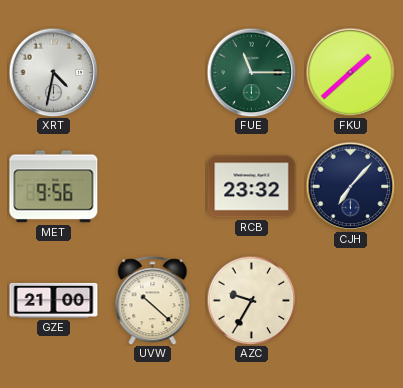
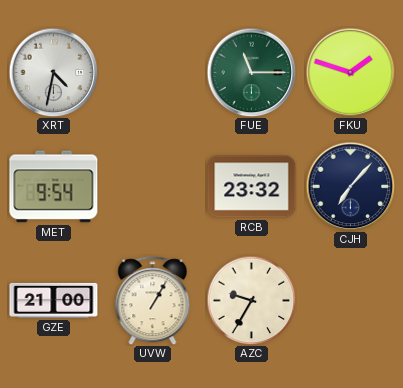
FKU: 1:38 -> 1:48
MET: 9:56 -> 9:54
UVW: 10:22 -> 1:05
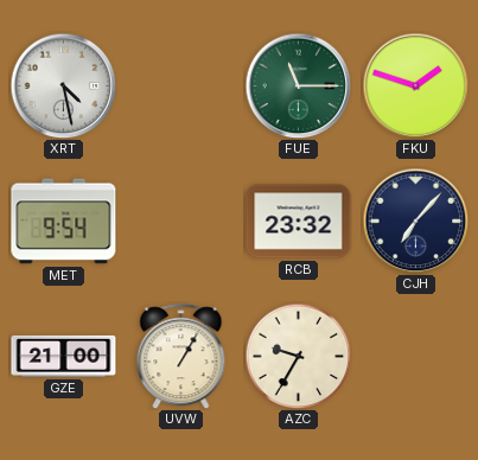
XRT: 4:32 -> 4:28
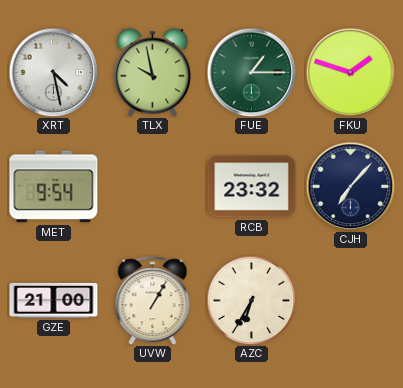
TLX: none -> 9:58
FUE: 11:15 -> 1:15
AZC: 9:35 -> 6:35
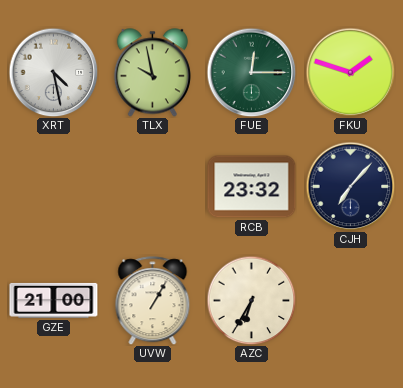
FUE: 1:15 -> 12:15
MET: 9:54 -> none
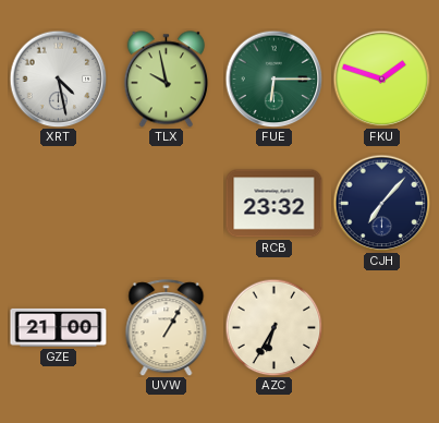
FUE: 12:15 -> 6:15
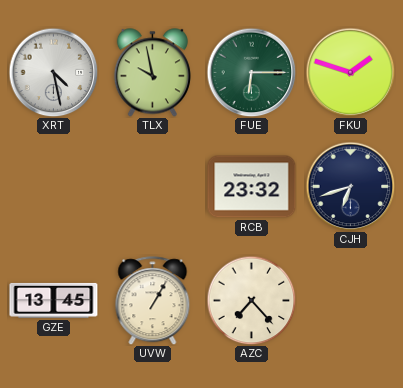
CJH: 7:07 -> 6:42
GZE: 21:00 -> 13:45
AZC: 6:35 -> 7:23
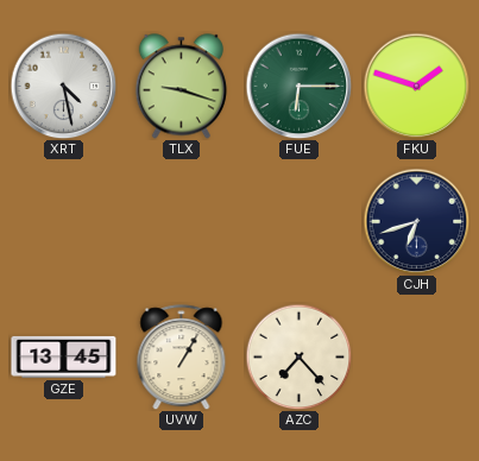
TLX: 9:58 -> 9:18
RCB: 23:32 -> none
